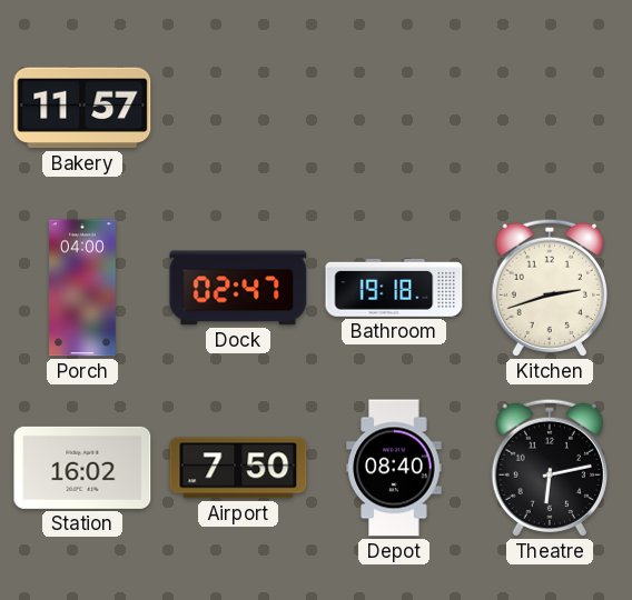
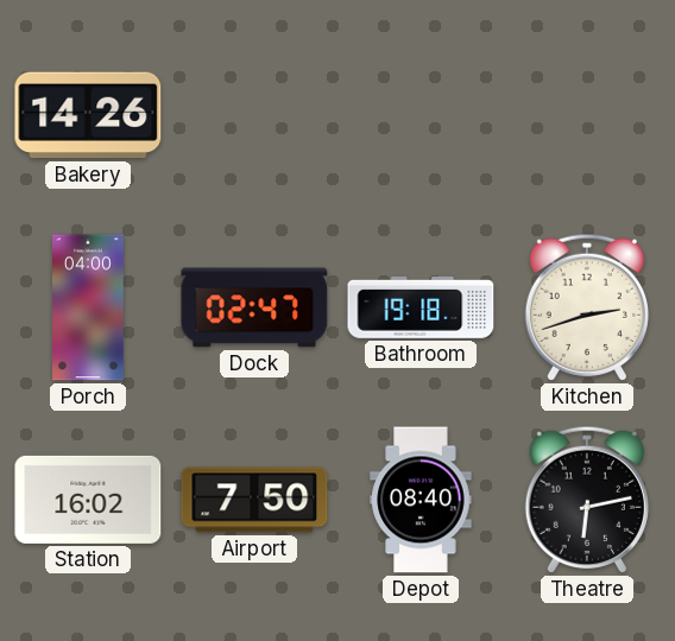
Bakery: 11:57 -> 14:26
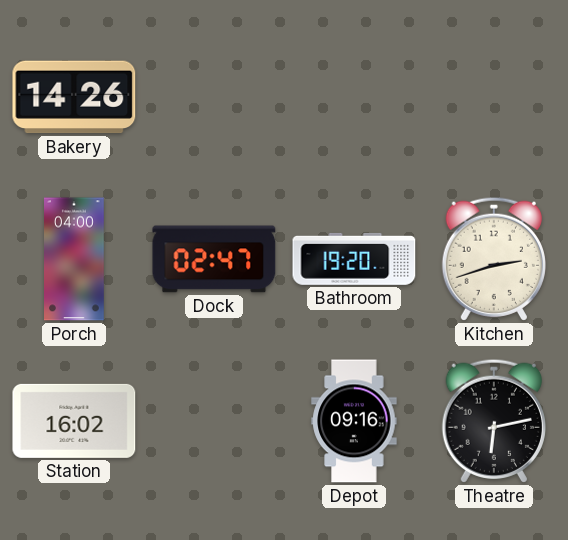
Bathroom: 19:18 -> 19:20
Airport: 7:50 -> none
Depot: 08:40 -> 09:16
